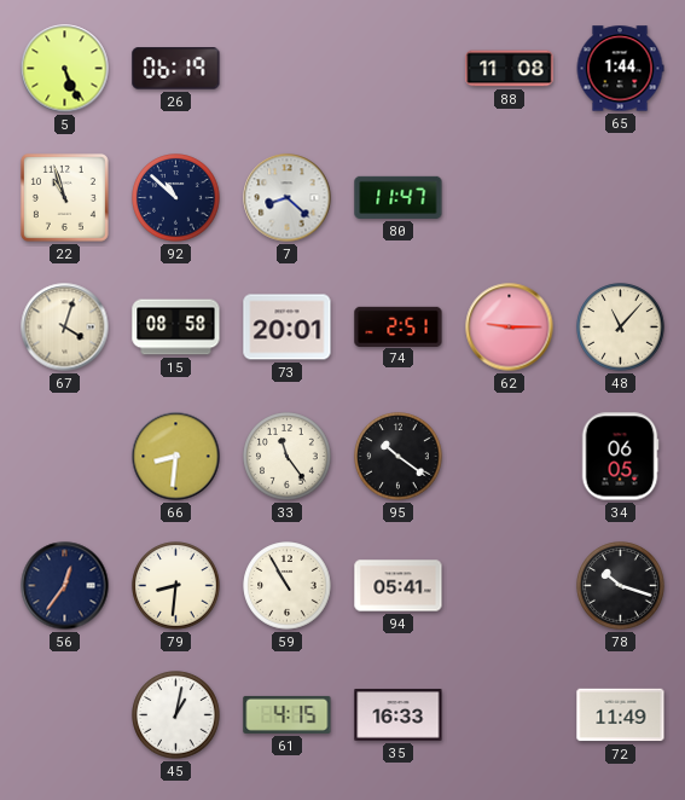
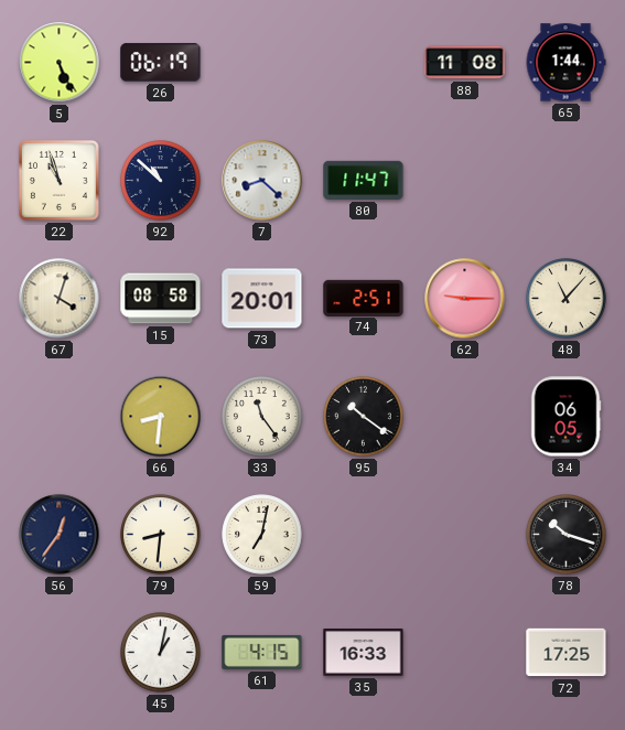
59: 10:55 -> 7:02
94: 05:41 -> none
72: 11:49 -> 17:25
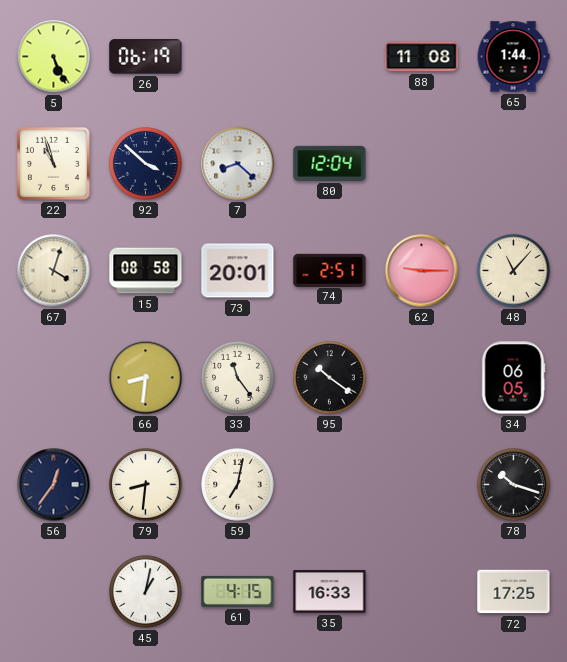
92: 10:52 -> 3:52
80: 11:47 -> 12:04
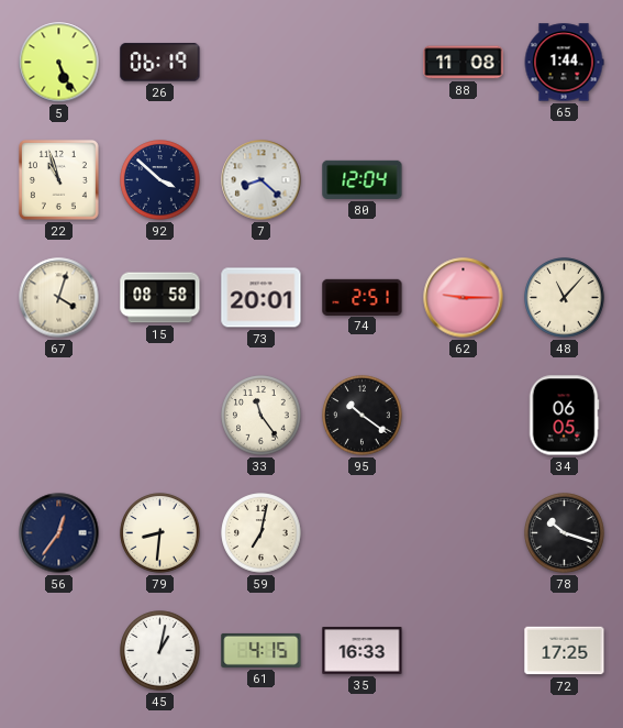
66: 8:31 -> none
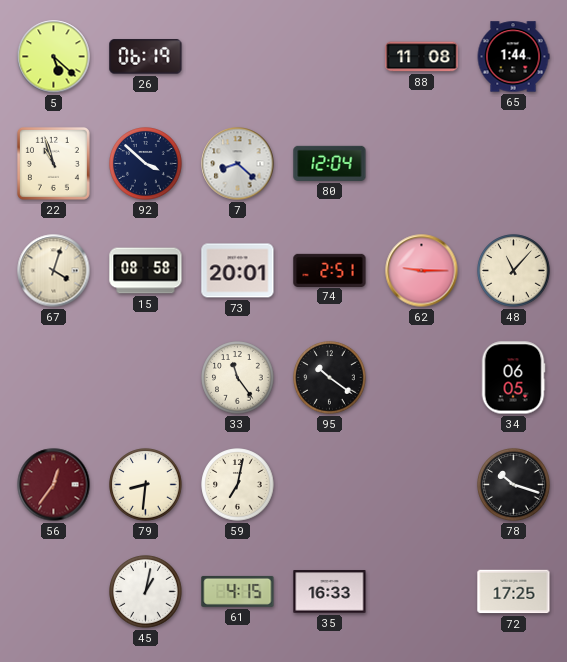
5: 5:26 -> 5:22
56 dial: navy -> burgundy
